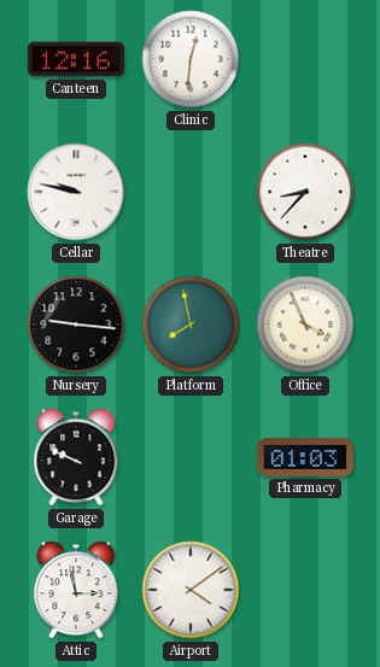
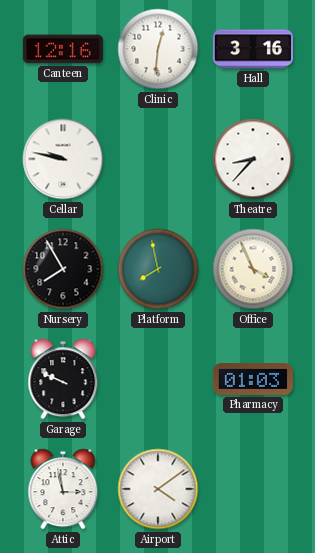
Hall: none -> 3:16
Nursery: 9:16 -> 7:55
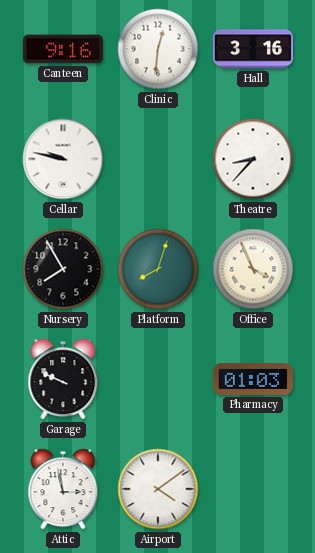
Canteen: 12:16 -> 9:16
Platform: 7:58 -> 8:03
